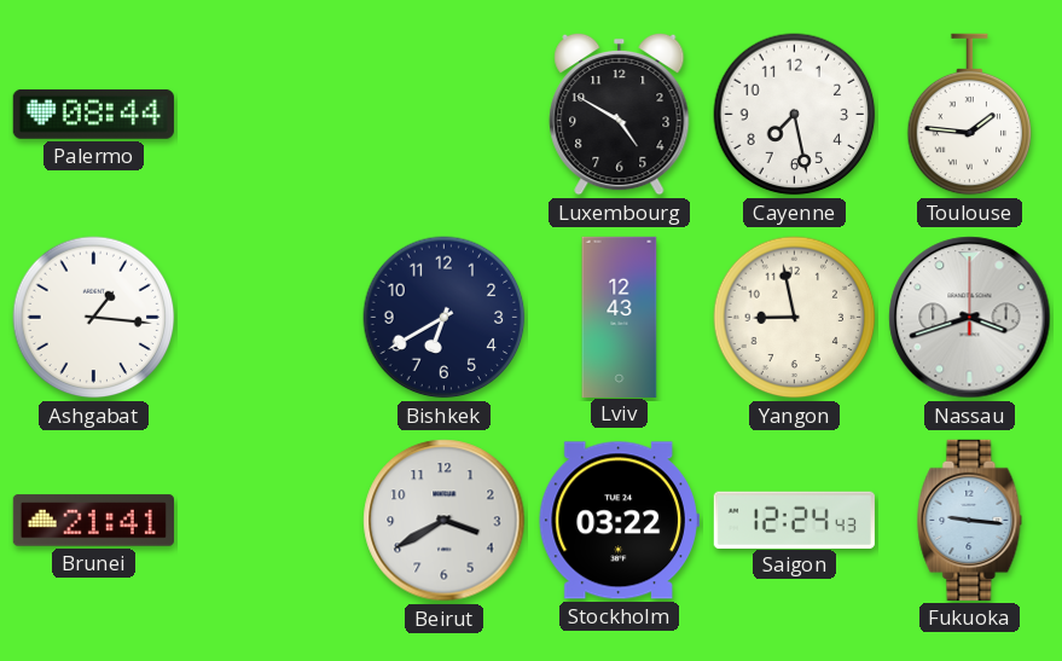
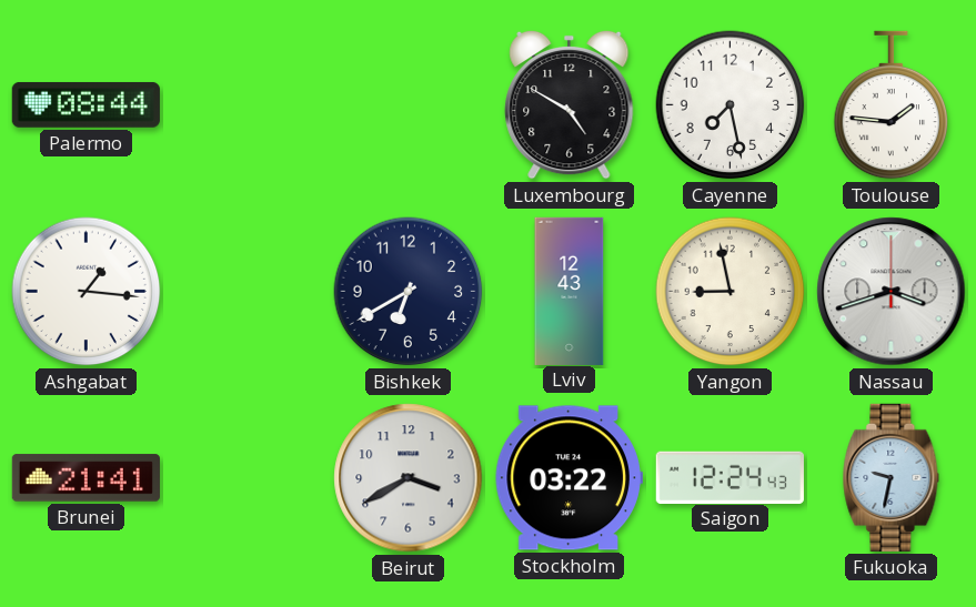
Fukuoka: 9:16 -> 9:32
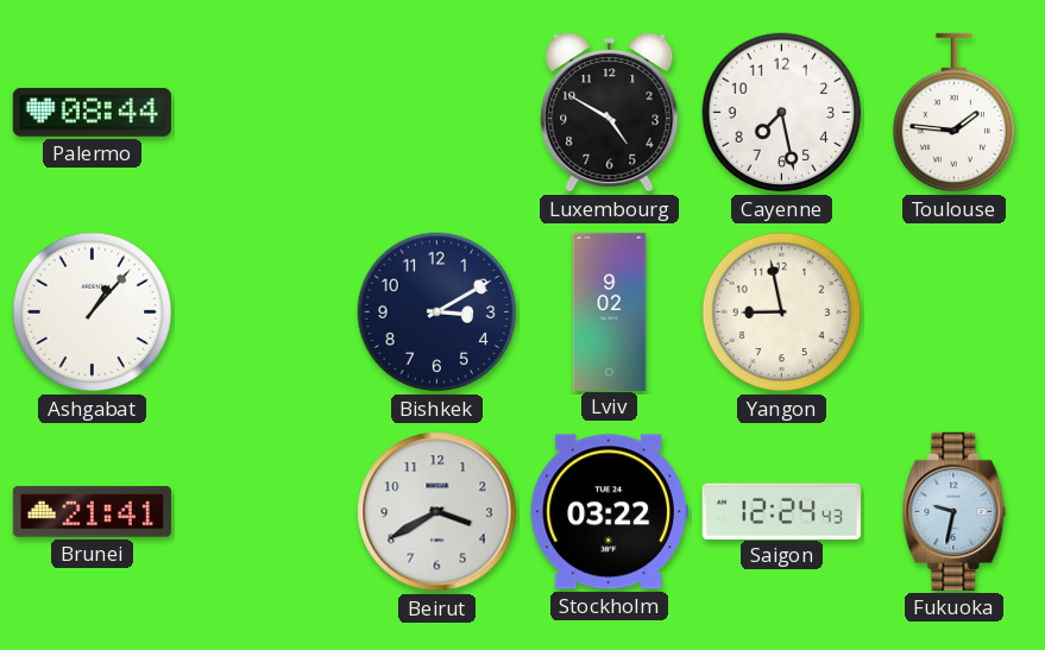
Ashgabat: 1:16 -> 1:07
Bishkek: 6:40 -> 3:10
Lviv: 12:43 -> 9:02
Nassau: 3:42 -> none
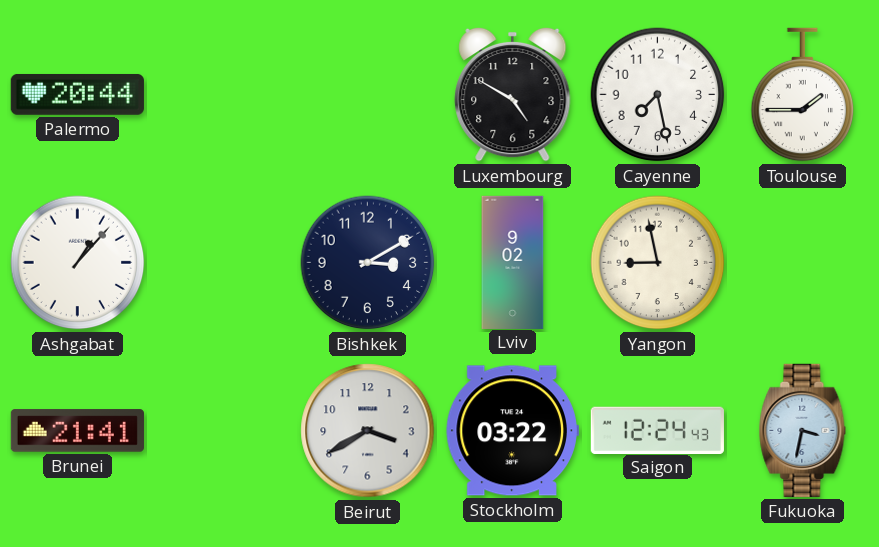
Palermo: 08:44 -> 20:44
Toulouse: 1:46 -> 1:45
Fukuoka: 9:32 -> 3:32
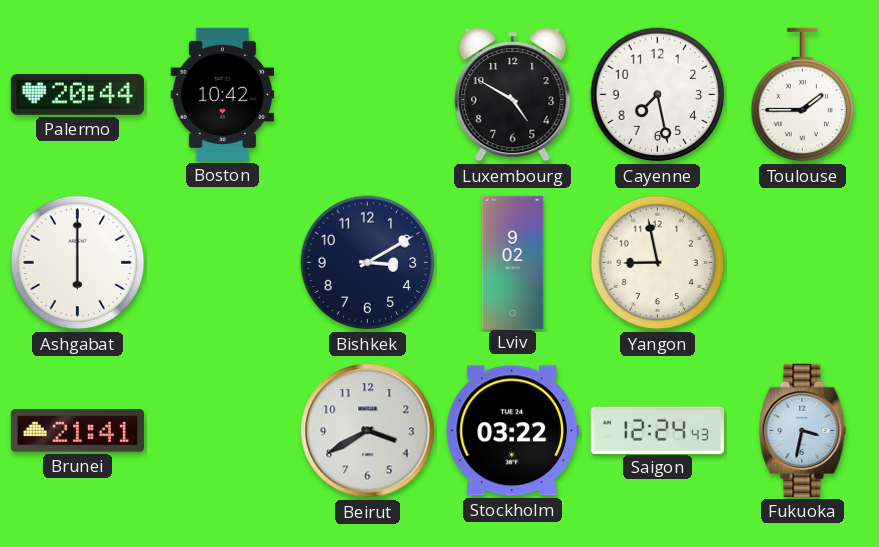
Boston: none -> 10:42
Ashgabat: 1:07 -> 6:00
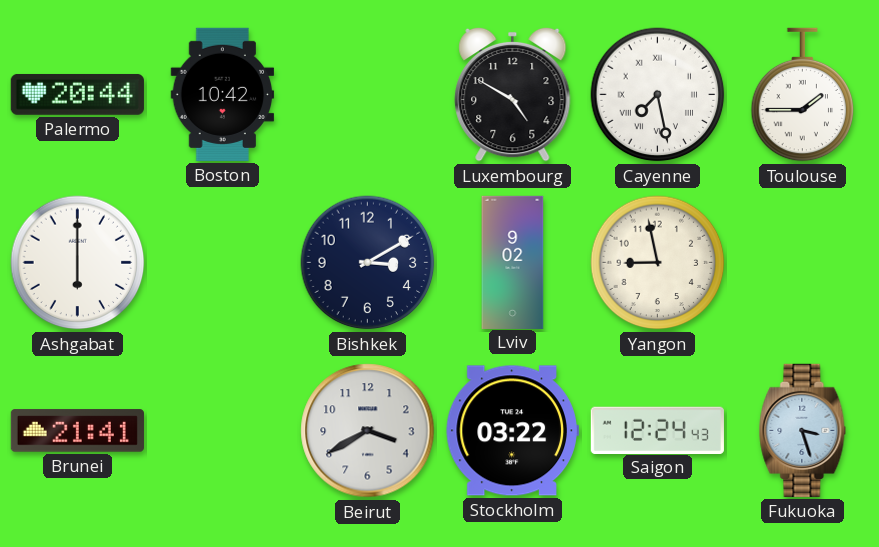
Cayenne numerals: Arabic -> Roman
Fukuoka: 3:32 -> 3:27
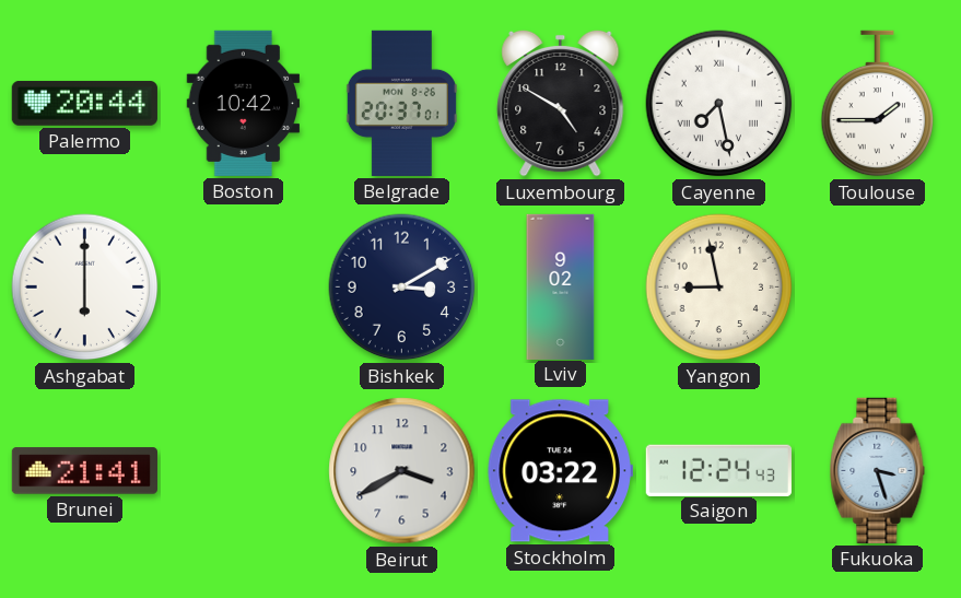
Belgrade: none -> 20:37
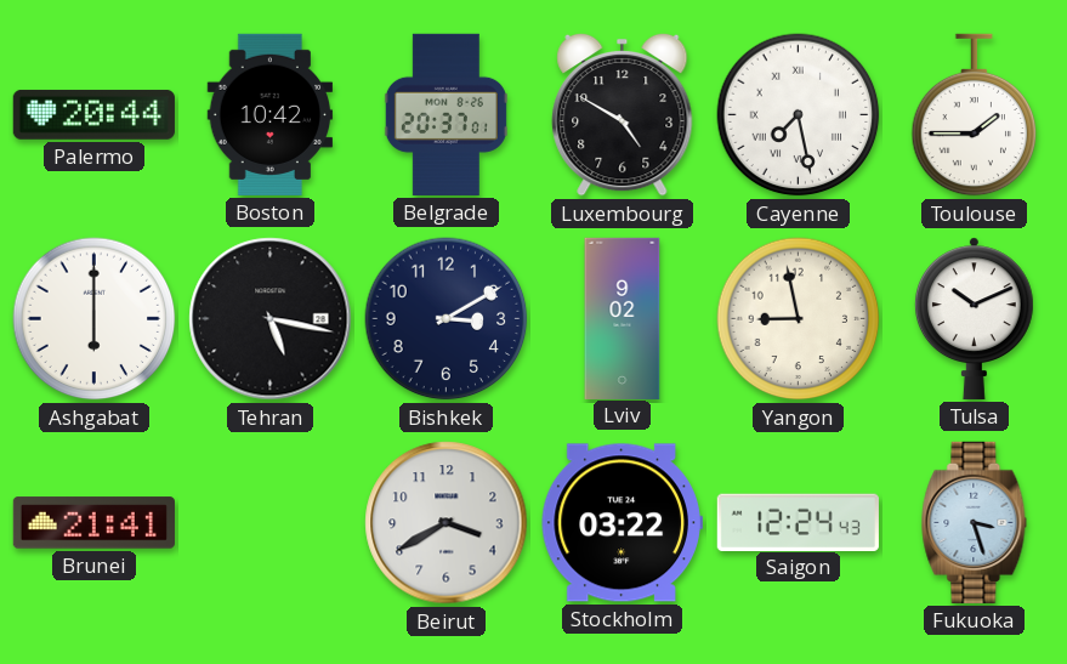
Tehran: none -> 5:17
Tulsa: none -> 10:11
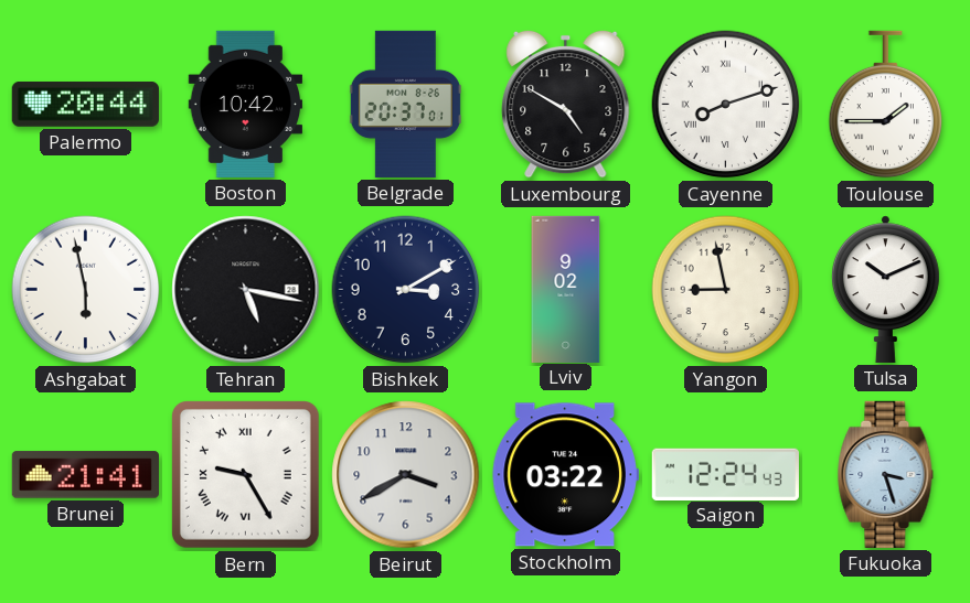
Cayenne: 7:28 -> 8:12
Ashgabat: 6:00 -> 5:58
Bern: none -> 9:25
